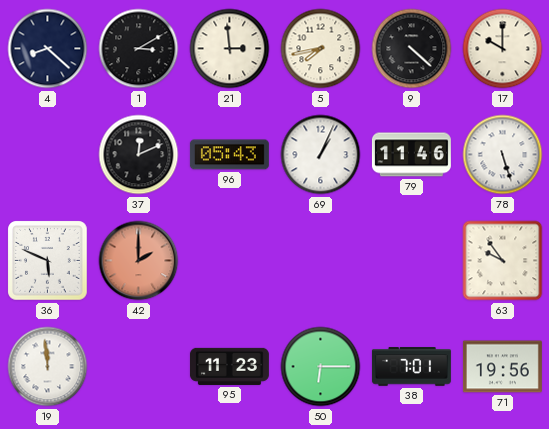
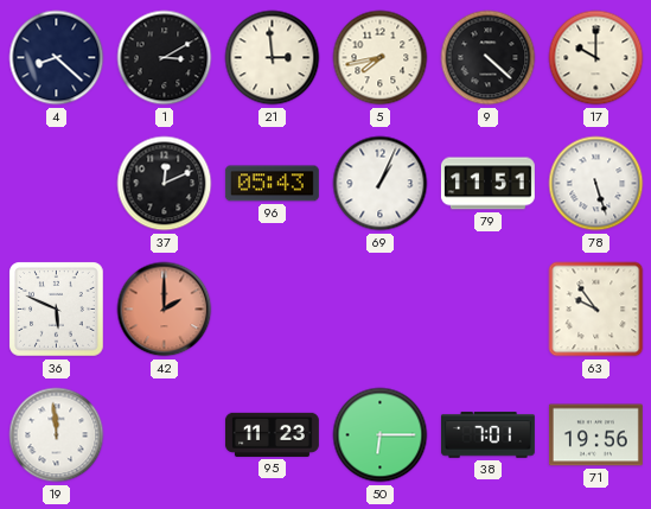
79: 11:46 -> 11:51
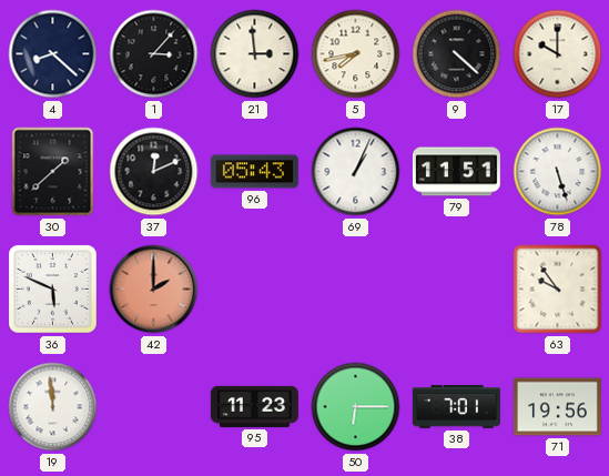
1: 3:10 -> 3:07
30: none -> 1:38
